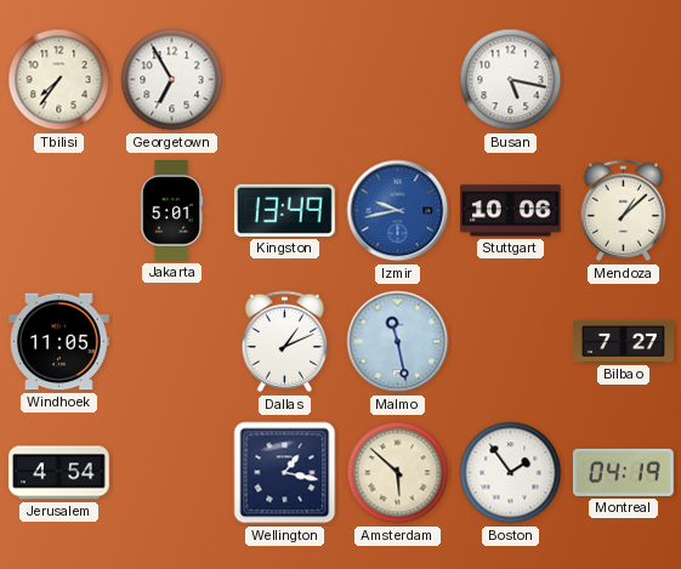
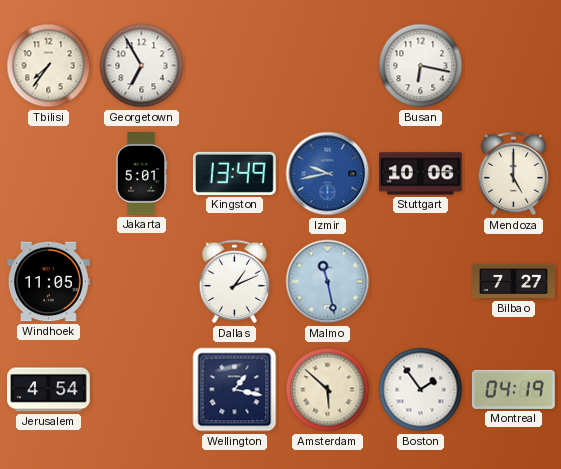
Busan: 5:17 -> 6:17
Mendoza: 1:08 -> 5:00
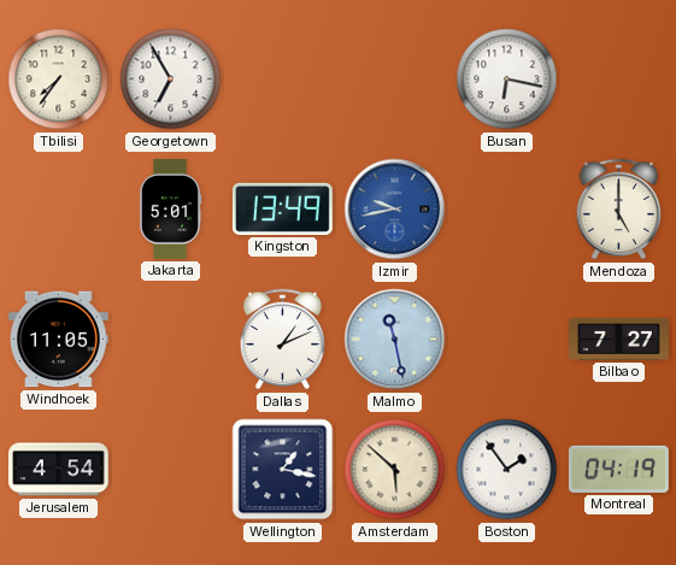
Stuttgart: 10:06 -> none
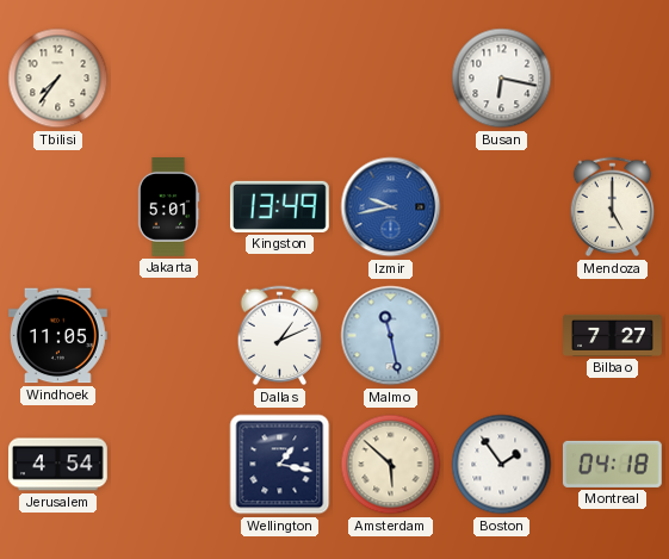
Georgetown: 6:55 -> none
Montreal: 04:19 -> 04:18
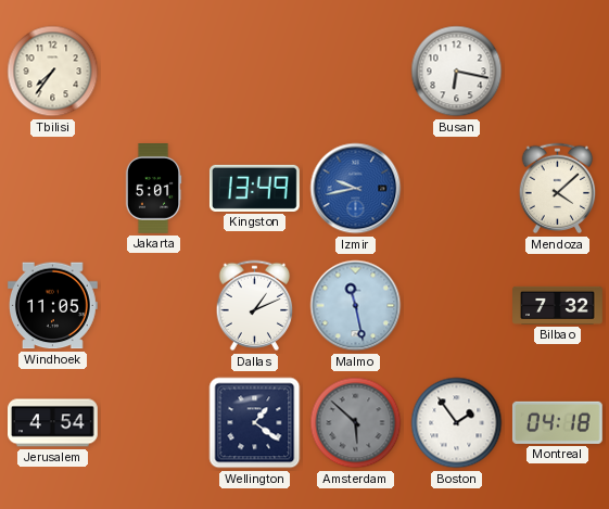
Mendoza: 5:00 -> 4:08
Bilbao: 7:27 -> 7:32
Wellington: 1:17 -> 1:21
Amsterdam dial: cream -> grey
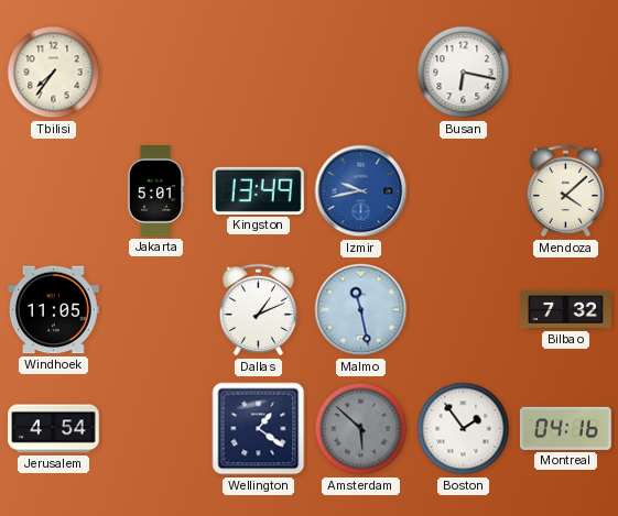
Montreal: 04:18 -> 04:16
